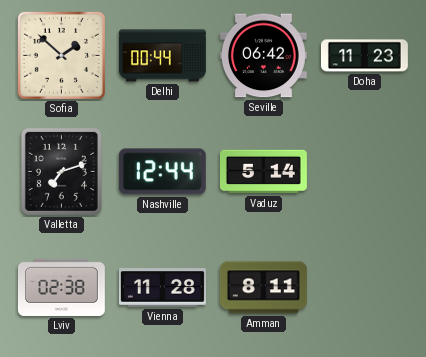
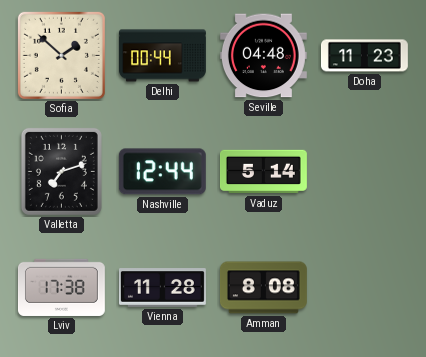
Seville: 06:42 -> 04:48
Lviv: 02:38 -> 17:38
Amman: 8:11 -> 8:08
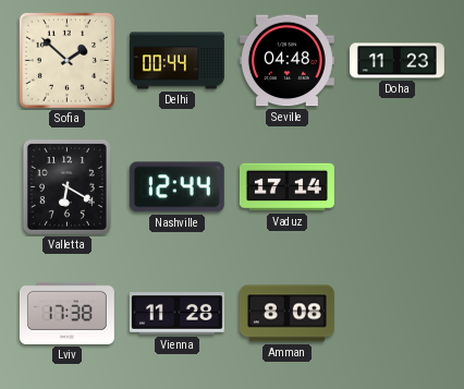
Valletta: 7:12 -> 6:20
Vaduz: 5:14 -> 17:14
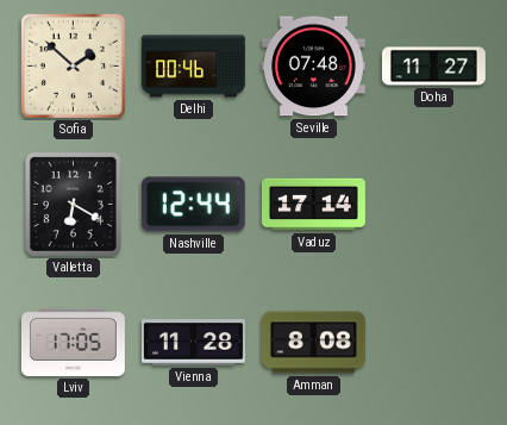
Delhi: 00:44 -> 00:46
Seville: 04:48 -> 07:48
Doha: 11:23 -> 11:27
Lviv: 17:38 -> 17:05
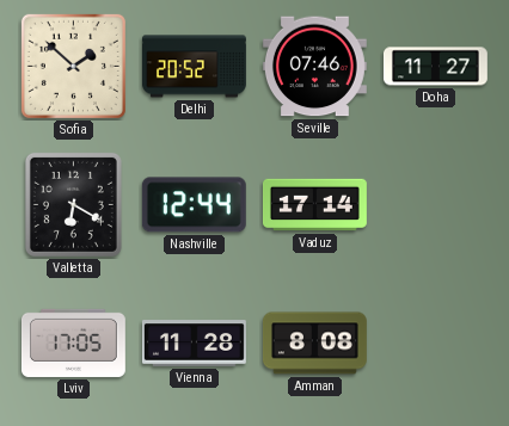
Delhi: 00:46 -> 20:52
Seville: 07:48 -> 07:46
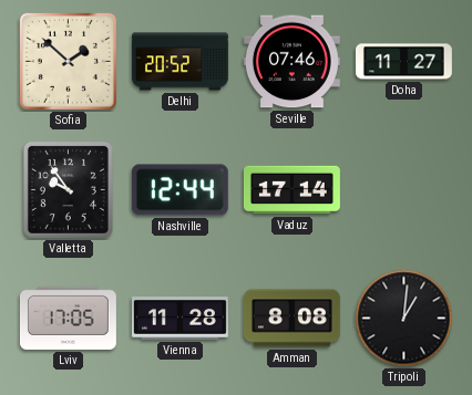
Valletta: 6:20 -> 9:54
Tripoli: none -> 1:01
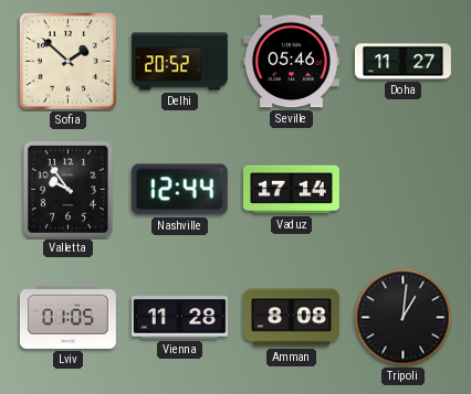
Seville: 07:46 -> 05:46
Lviv: 17:05 -> 01:05
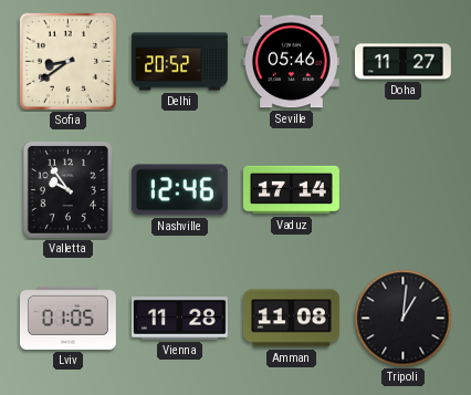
Sofia: 1:52 -> 8:39
Nashville: 12:44 -> 12:46
Amman: 8:08 -> 11:08
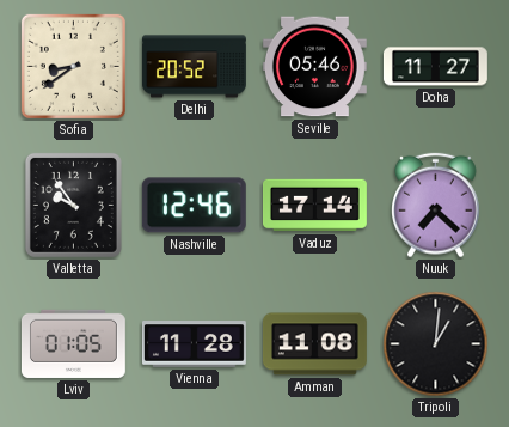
Nuuk: none -> 7:22
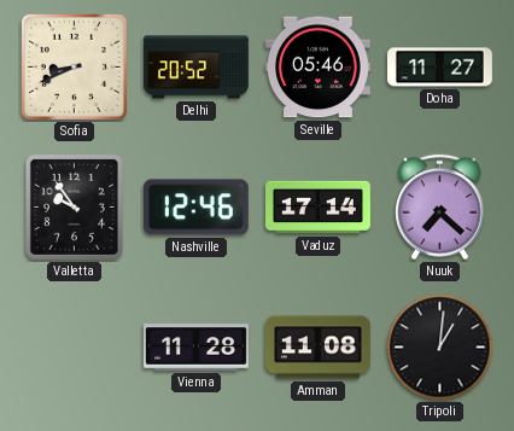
Sofia: 8:39 -> 8:41
Lviv: 01:05 -> none
